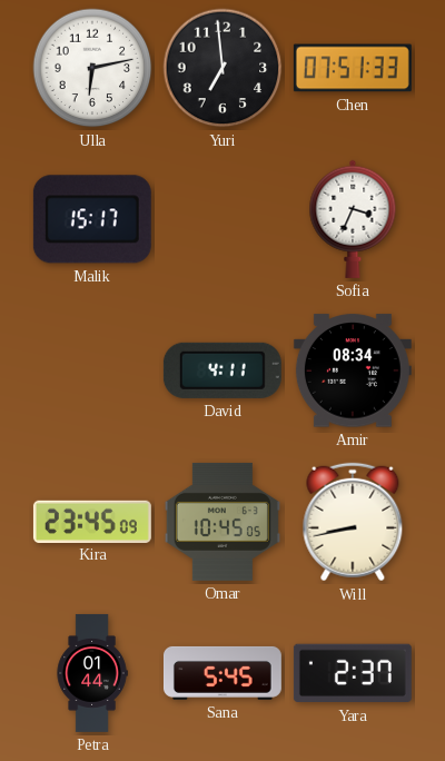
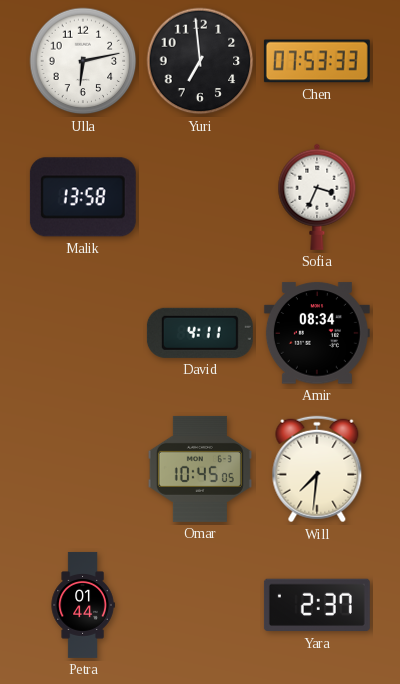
Chen: 07:51 -> 07:53
Malik: 15:17 -> 13:58
Kira: 23:45 -> none
Will: 8:43 -> 7:31
Sana: 5:45 -> none
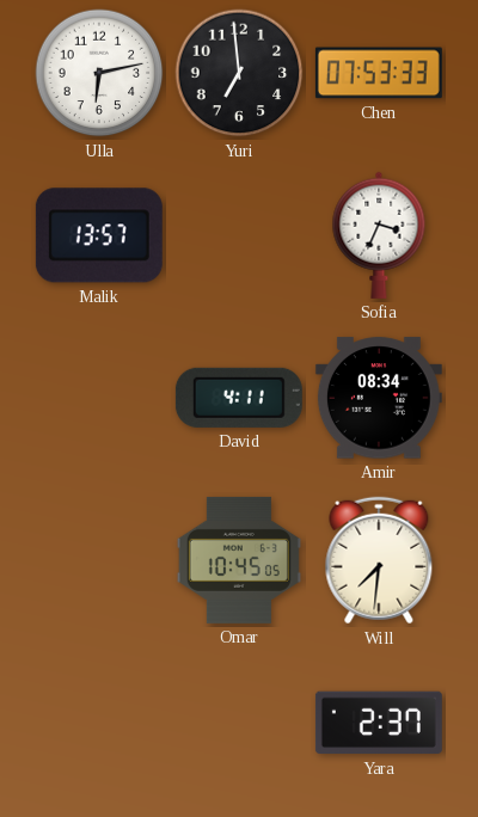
Malik: 13:58 -> 13:57
Petra: 01:44 -> none
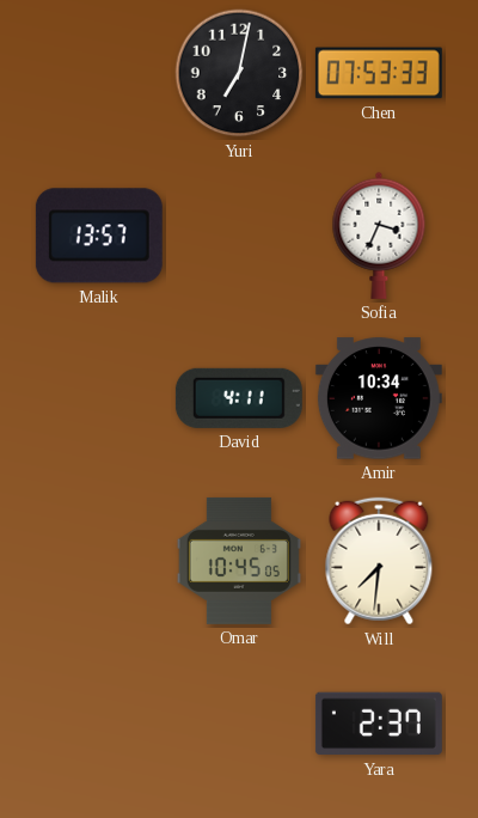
Ulla: 6:13 -> none
Yuri: 6:59 -> 7:02
Amir: 08:34 -> 10:34
